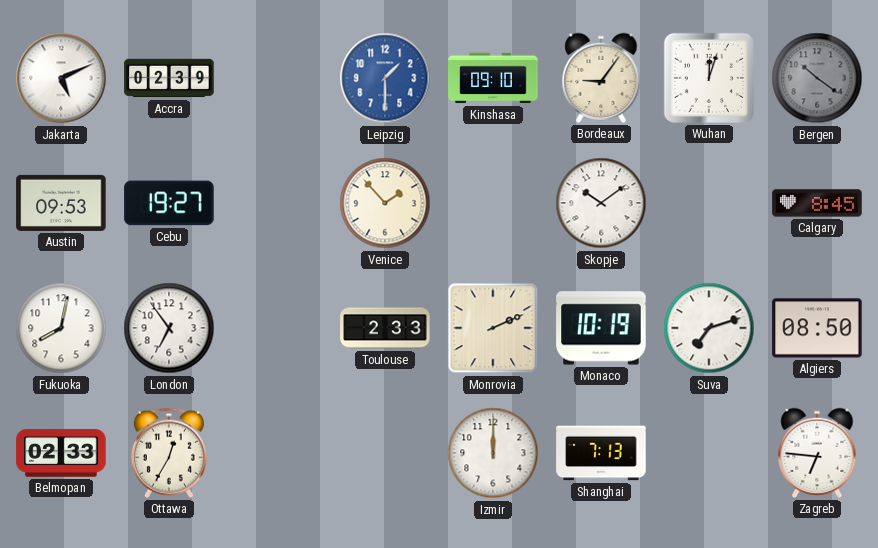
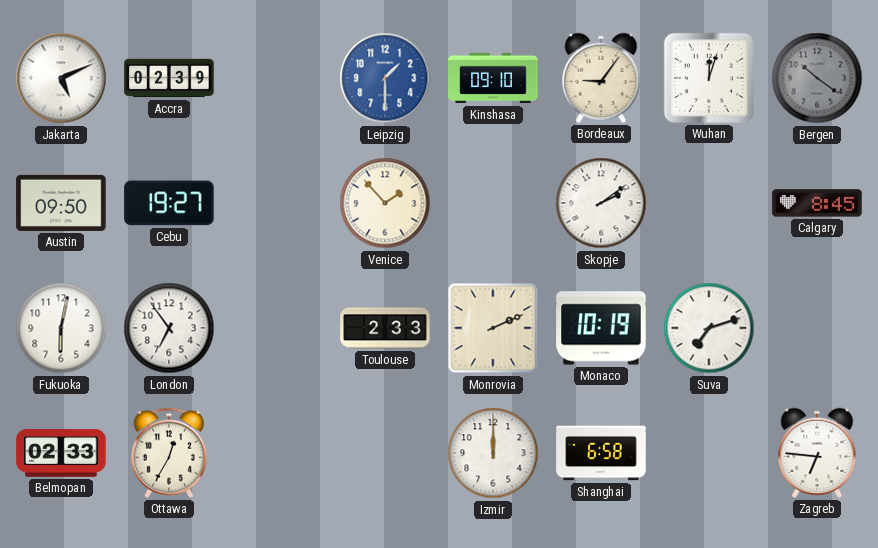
Austin: 09:53 -> 09:50
Skopje: 10:09 -> 2:09
Fukuoka: 8:02 -> 6:02
Algiers: 08:50 -> none
Shanghai: 7:13 -> 6:58
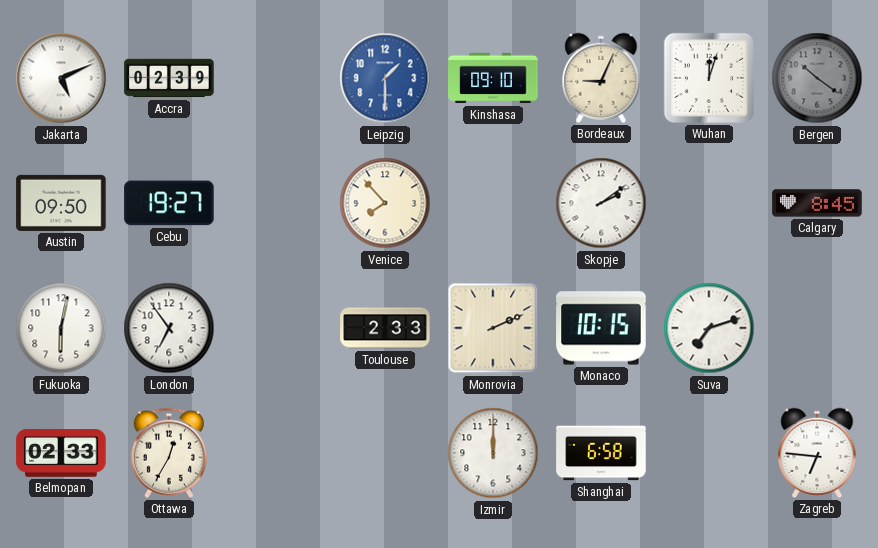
Bordeaux: 9:06 -> 9:04
Venice: 1:53 -> 7:53
Monaco: 10:19 -> 10:15
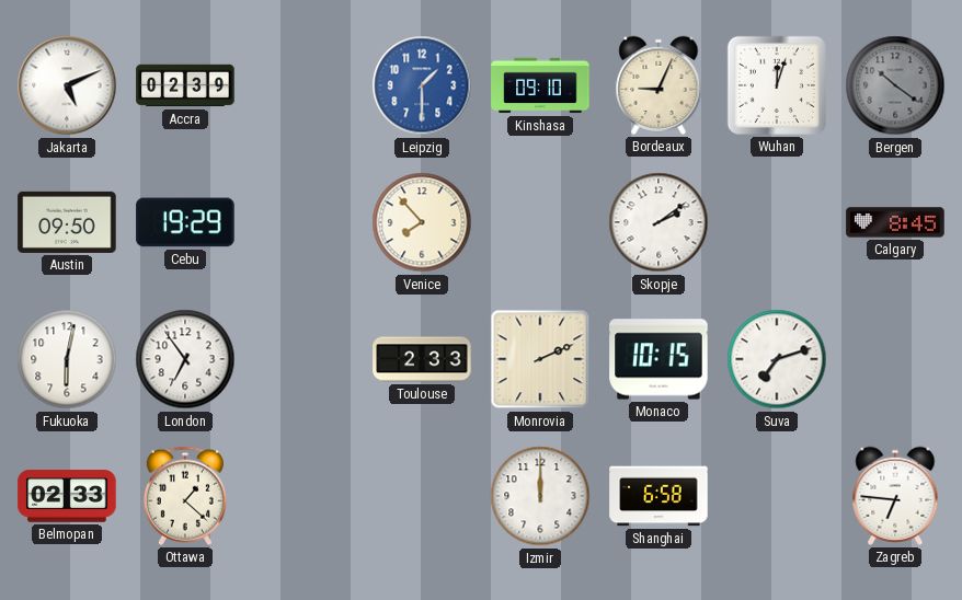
Cebu: 19:27 -> 19:29
Ottawa: 12:35 -> 1:22
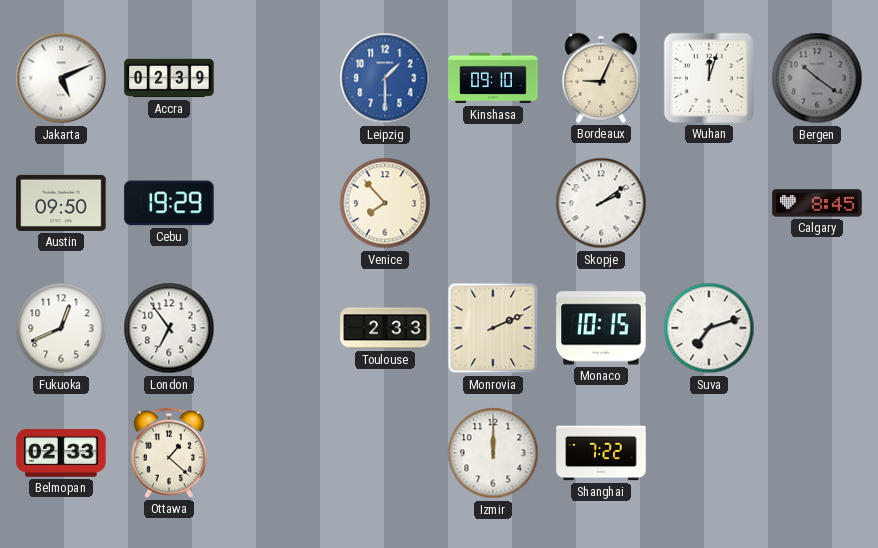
Fukuoka: 6:02 -> 12:41
Shanghai: 6:58 -> 7:22
Zagreb: 6:46 -> none
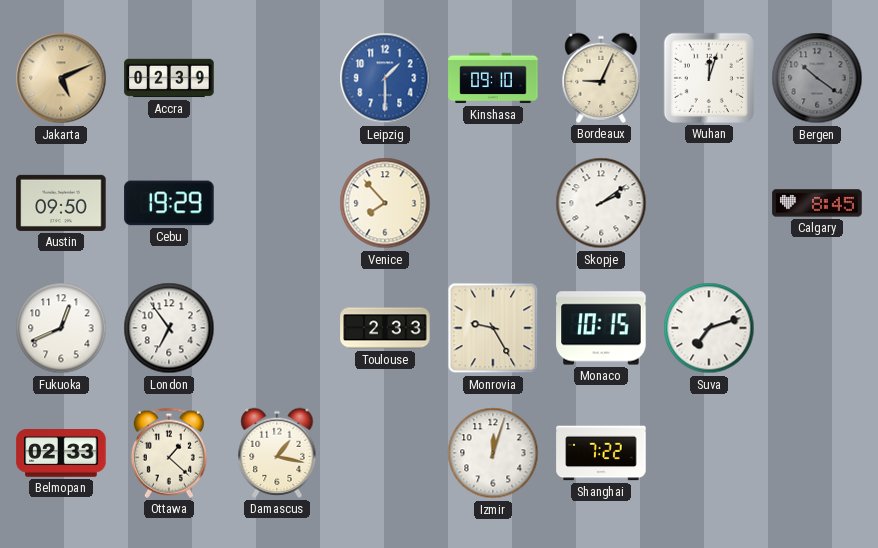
Jakarta dial: white -> champagne
Monrovia: 2:11 -> 9:25
Damascus: none -> 1:17
Izmir: 12:00 -> 12:03
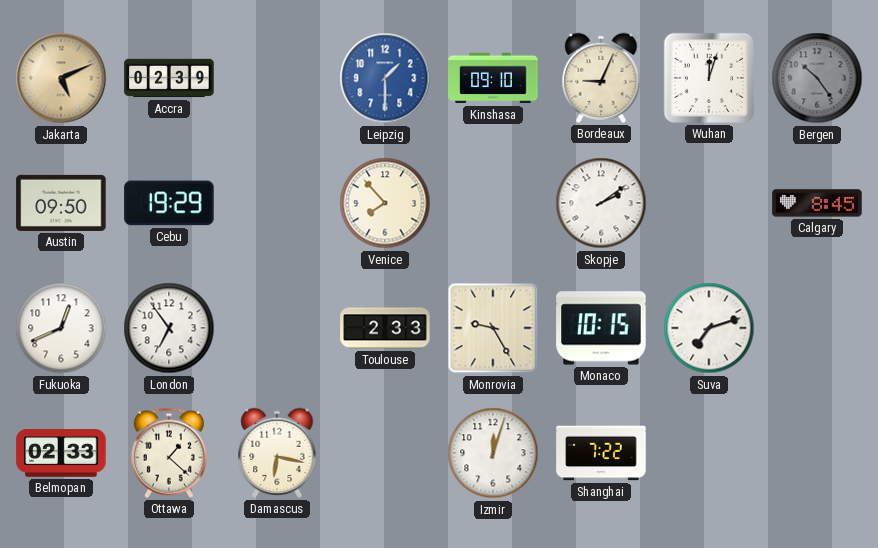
Bergen: 10:21 -> 10:24
Damascus: 1:17 -> 6:17
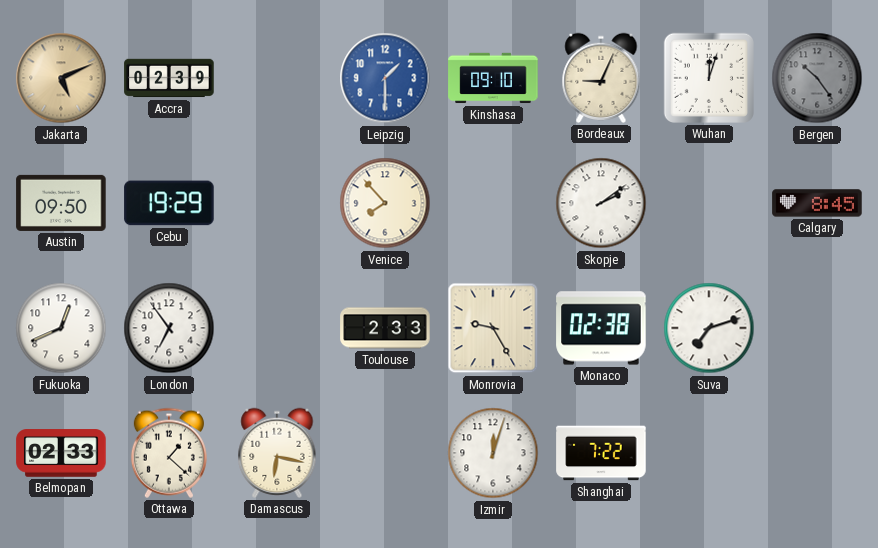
Monaco: 10:15 -> 02:38
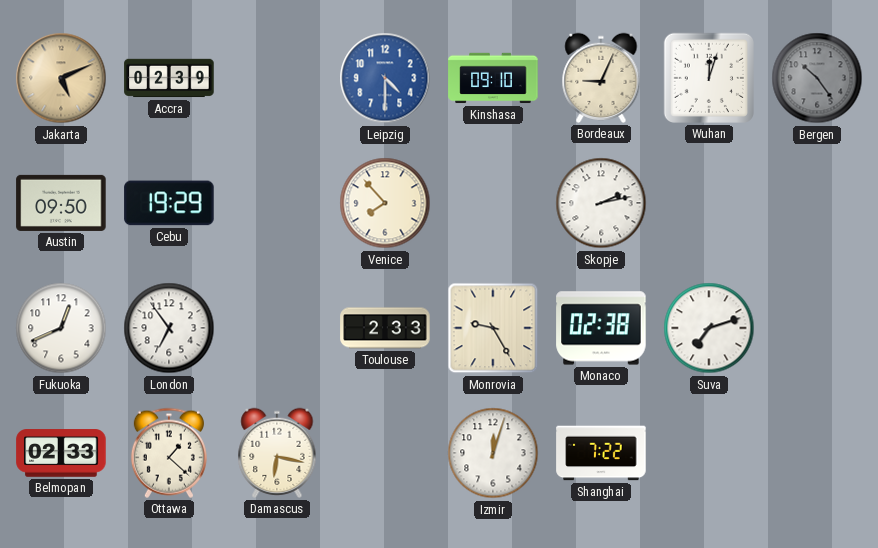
Leipzig: 1:30 -> 4:30
Skopje: 2:09 -> 2:13
Calgary: 8:45 -> none
